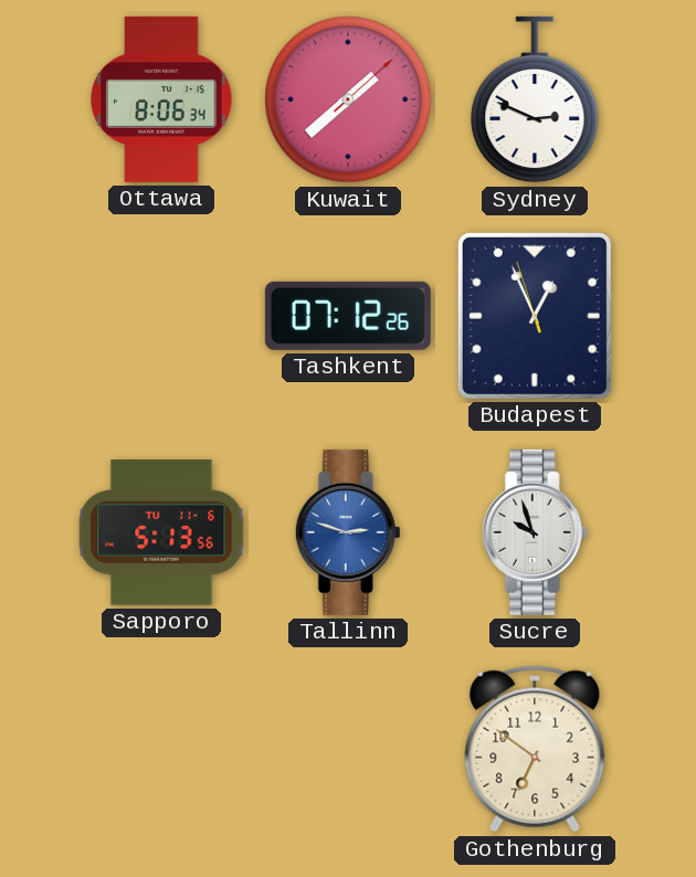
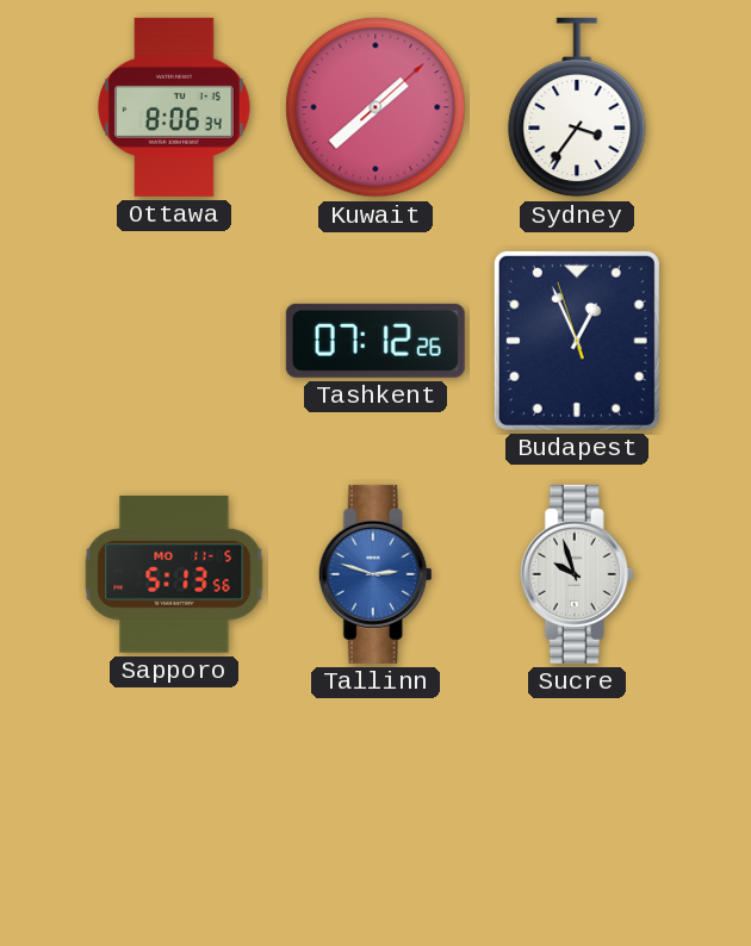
Sydney: 2:49 -> 3:36
Sapporo date: TU 11-6 -> MO 11-5
Gothenburg: 6:51 -> none
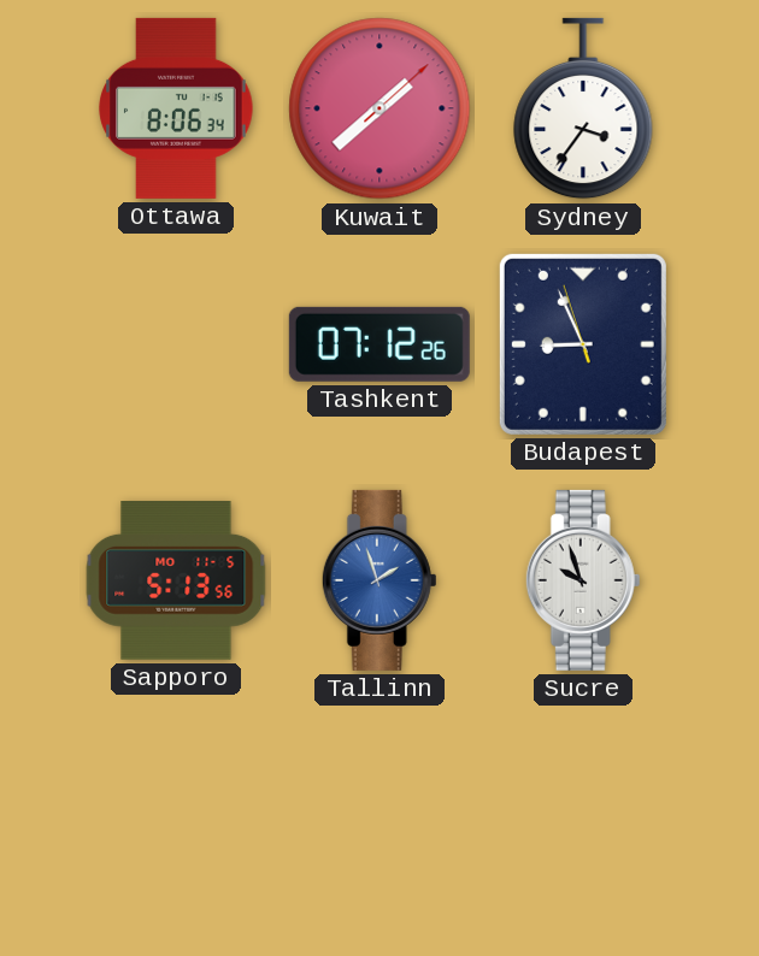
Budapest: 12:55 -> 8:55
Tallinn: 2:48 -> 1:57
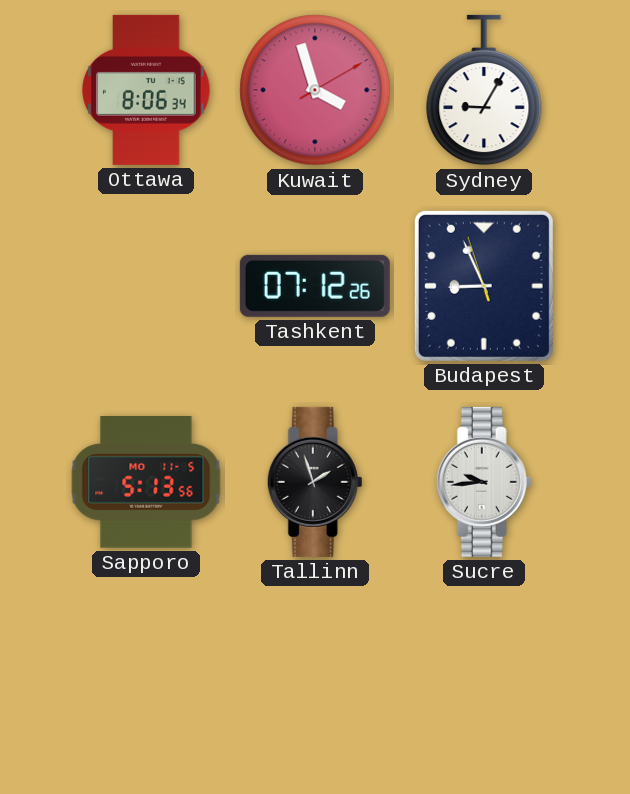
Kuwait: 1:38 -> 3:57
Sydney: 3:36 -> 9:05
Tallinn dial: blue -> black
Sucre: 9:57 -> 9:44
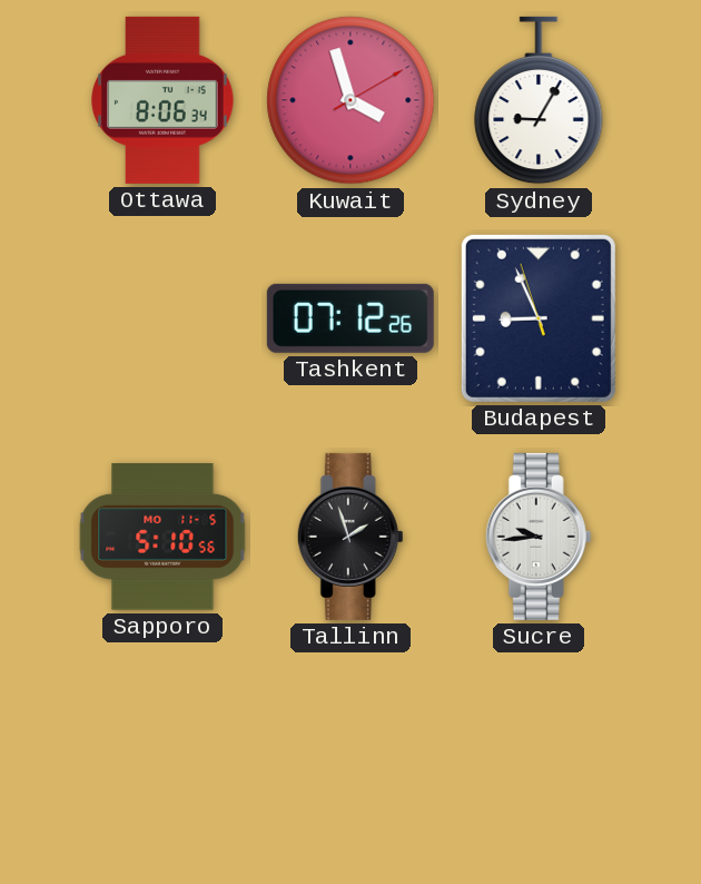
Sapporo: 5:13 -> 5:10
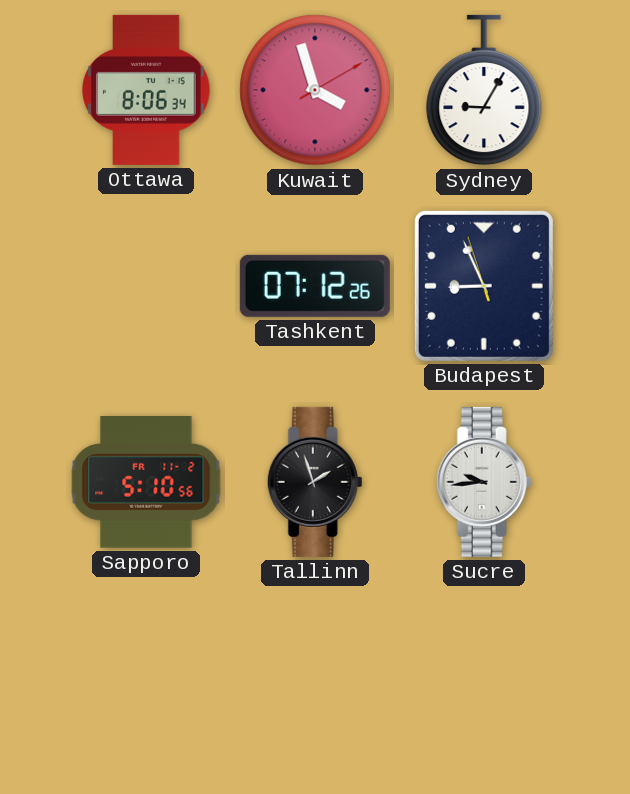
Sapporo date: MO 11-5 -> FR 11-2
